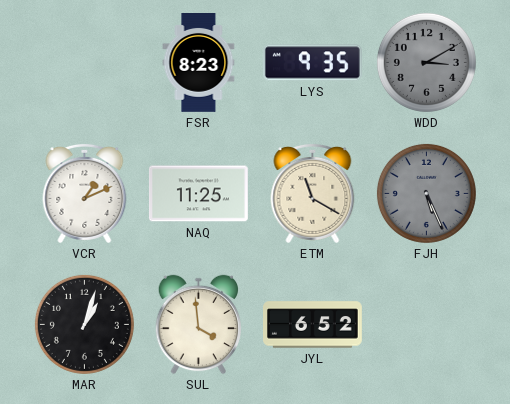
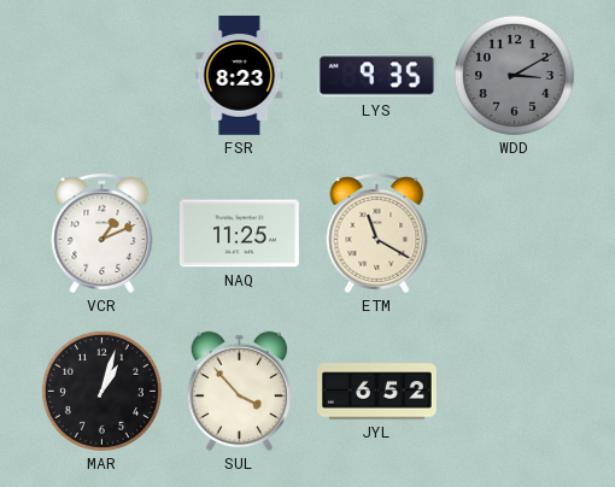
FJH: 5:26 -> none
SUL: 3:59 -> 3:53
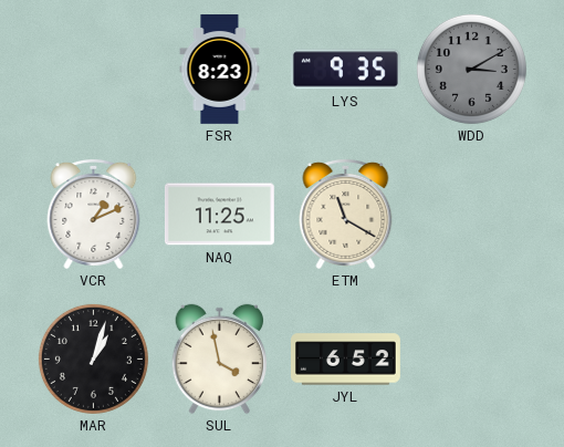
SUL: 3:53 -> 3:58
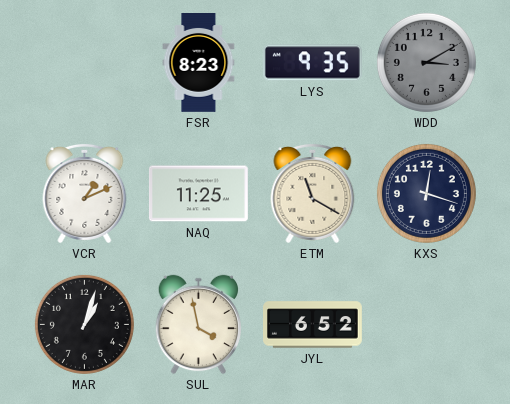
KXS: none -> 12:18
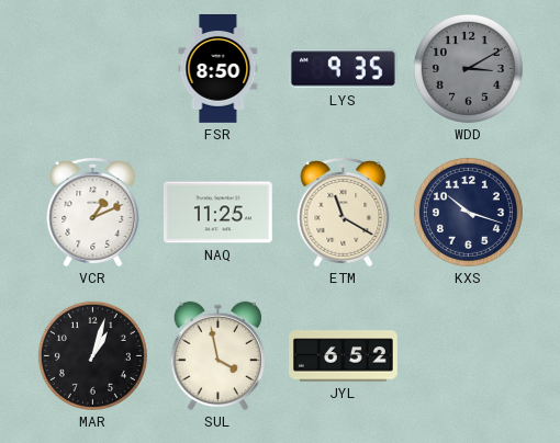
FSR: 8:23 -> 8:50
KXS: 12:18 -> 10:18
